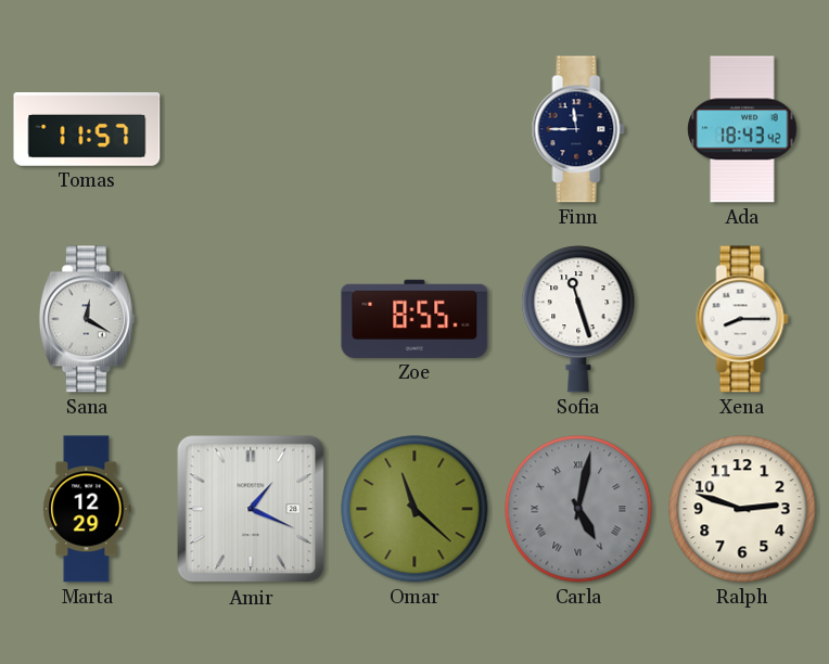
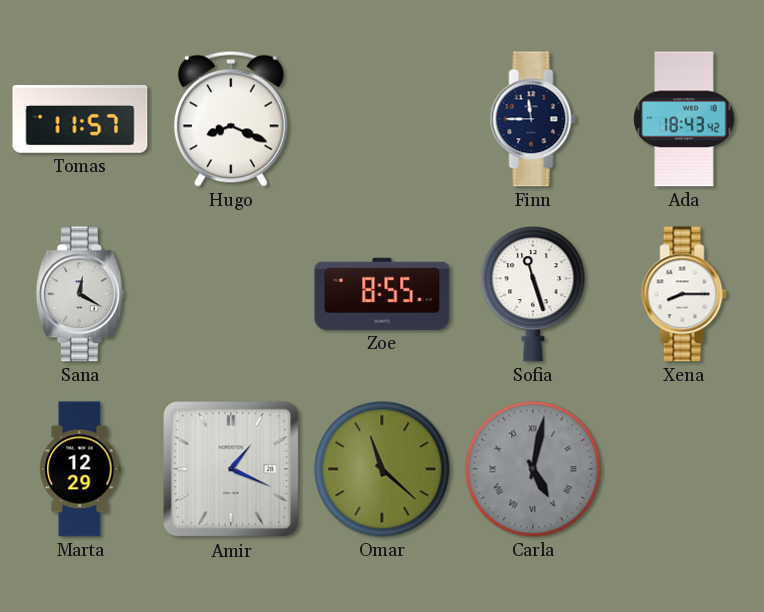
Hugo: none -> 8:19
Ralph: 2:48 -> none
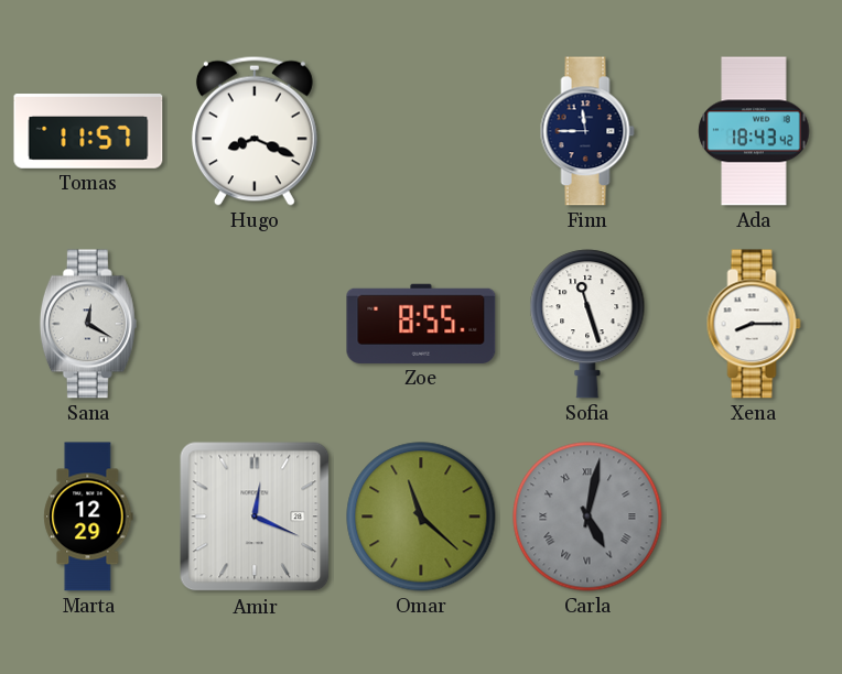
Amir: 1:19 -> 12:19
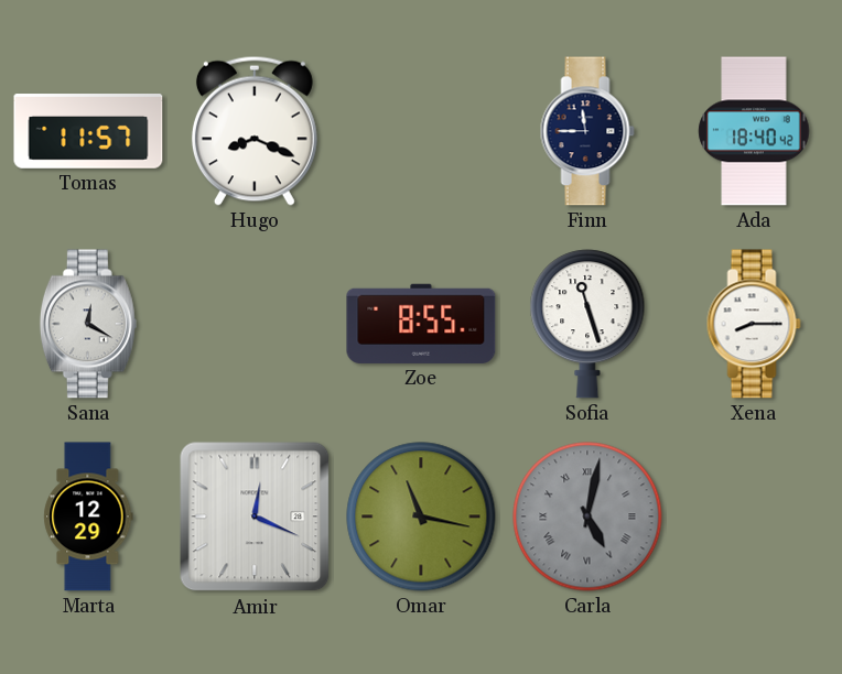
Ada: 18:43 -> 18:40
Omar: 11:22 -> 11:17
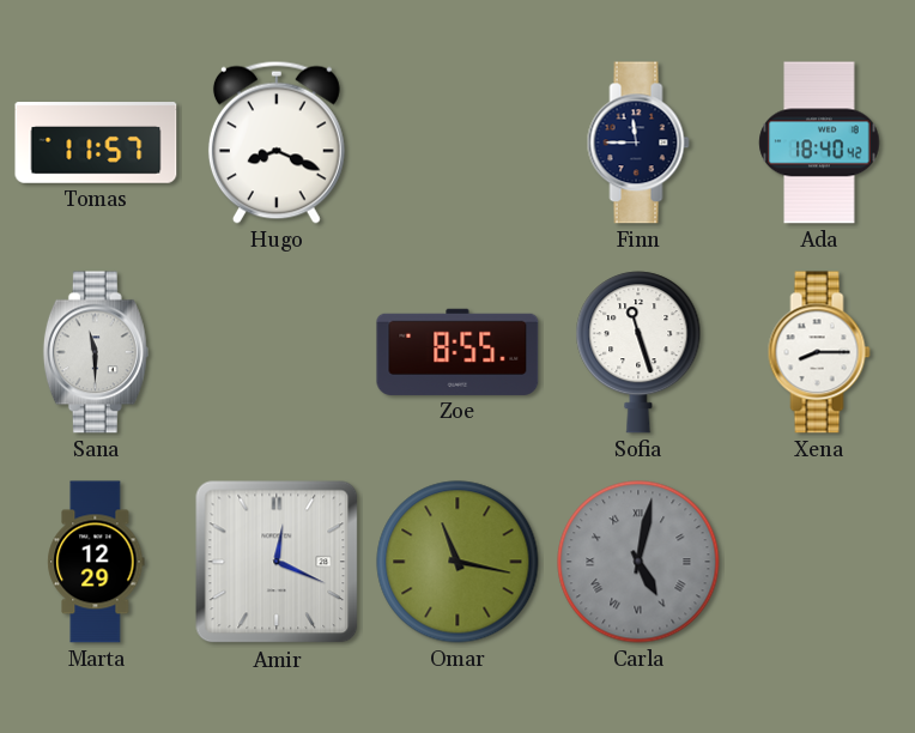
Sana: 12:20 -> 11:30
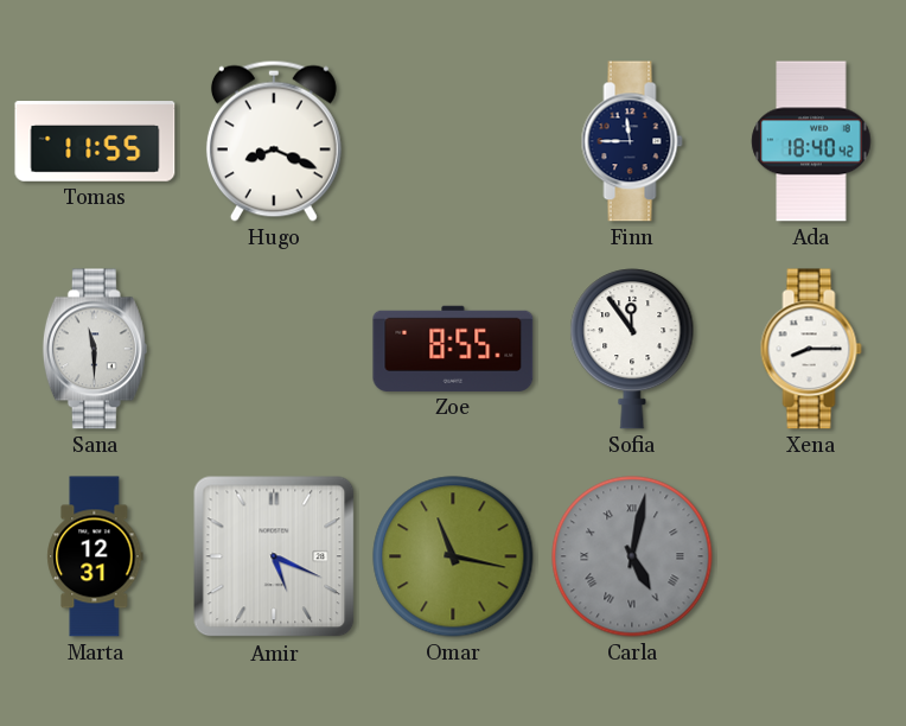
Tomas: 11:57 -> 11:55
Sofia: 11:27 -> 11:54
Marta: 12:29 -> 12:31
Amir: 12:19 -> 5:19
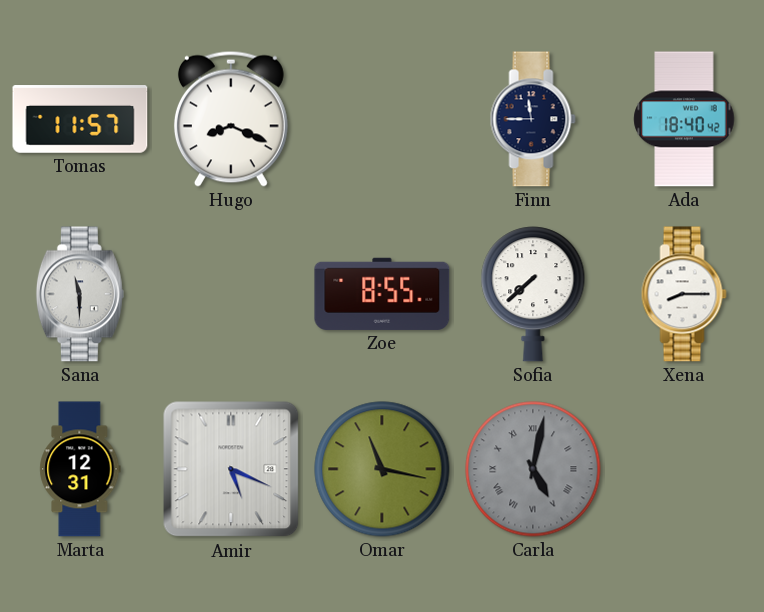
Tomas: 11:55 -> 11:57
Sofia: 11:54 -> 7:38
